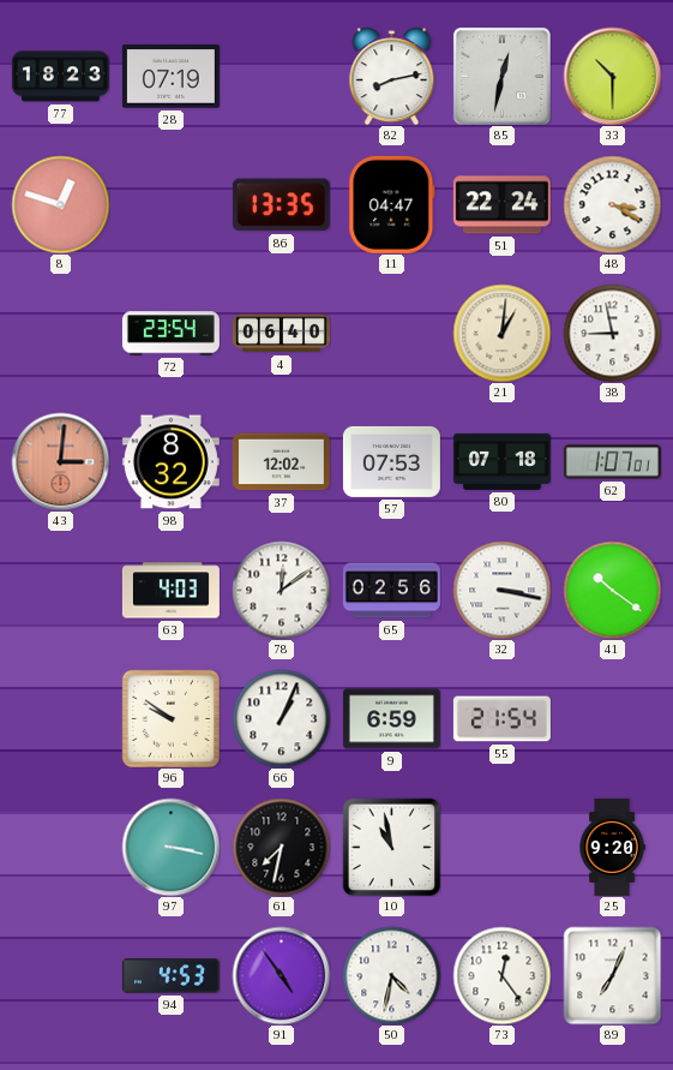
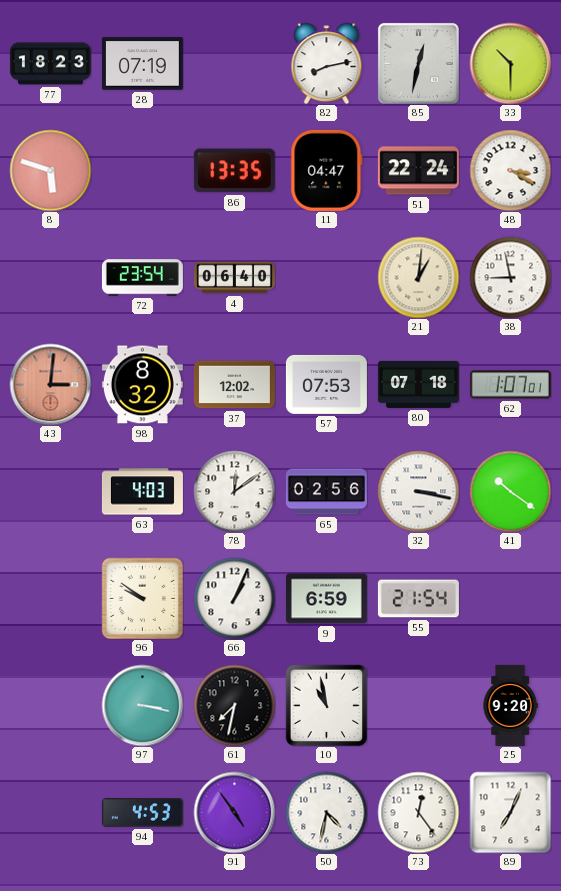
8: 12:48 -> 5:48
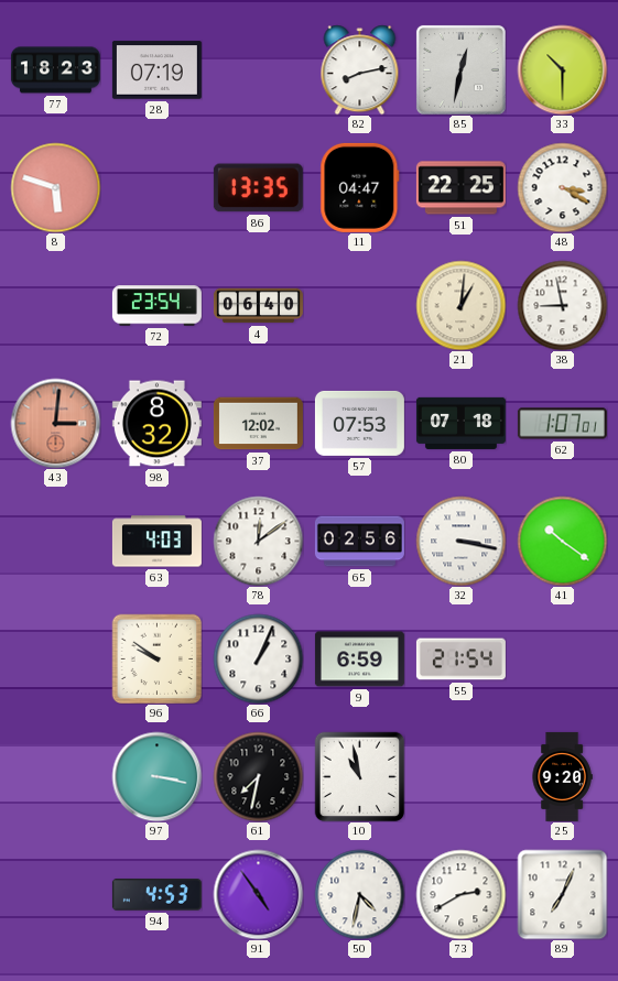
51: 22:24 -> 22:25
73: 12:24 -> 2:40
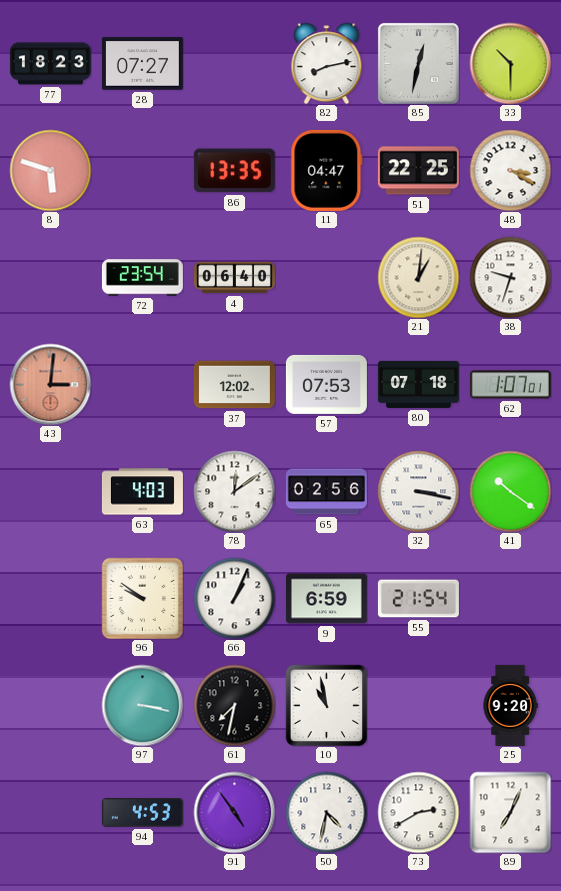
28: 07:19 -> 07:27
38: 8:58 -> 9:33
98: 8:32 -> none
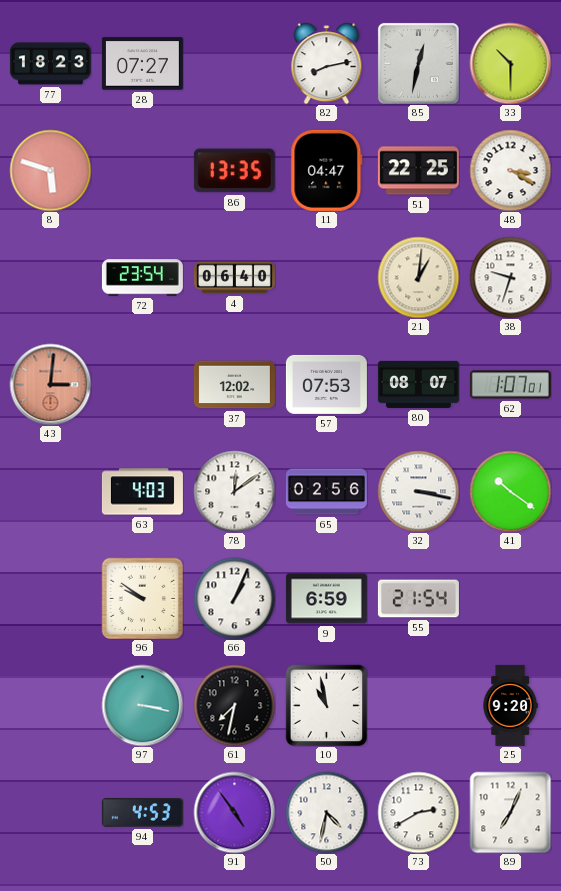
80: 07:18 -> 08:07
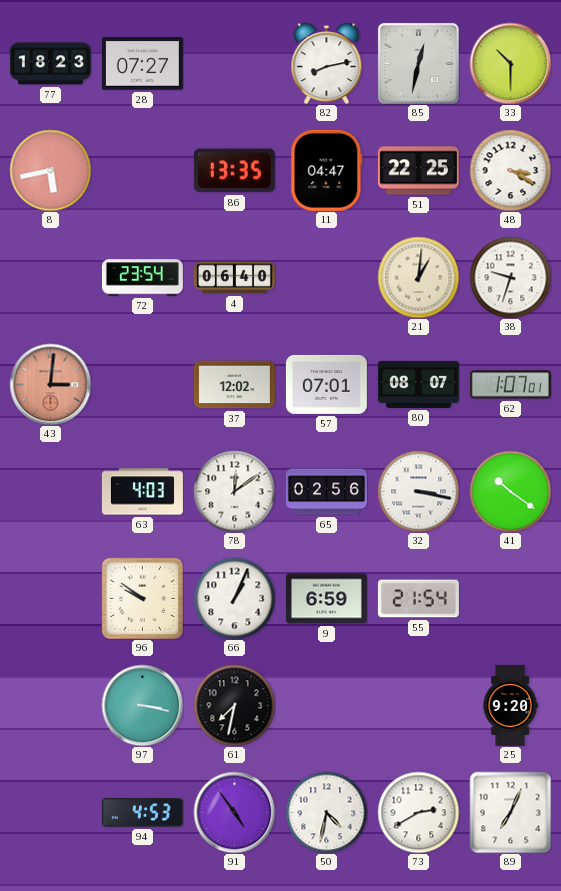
8: 5:48 -> 5:43
57: 07:53 -> 07:01
10: 10:58 -> none
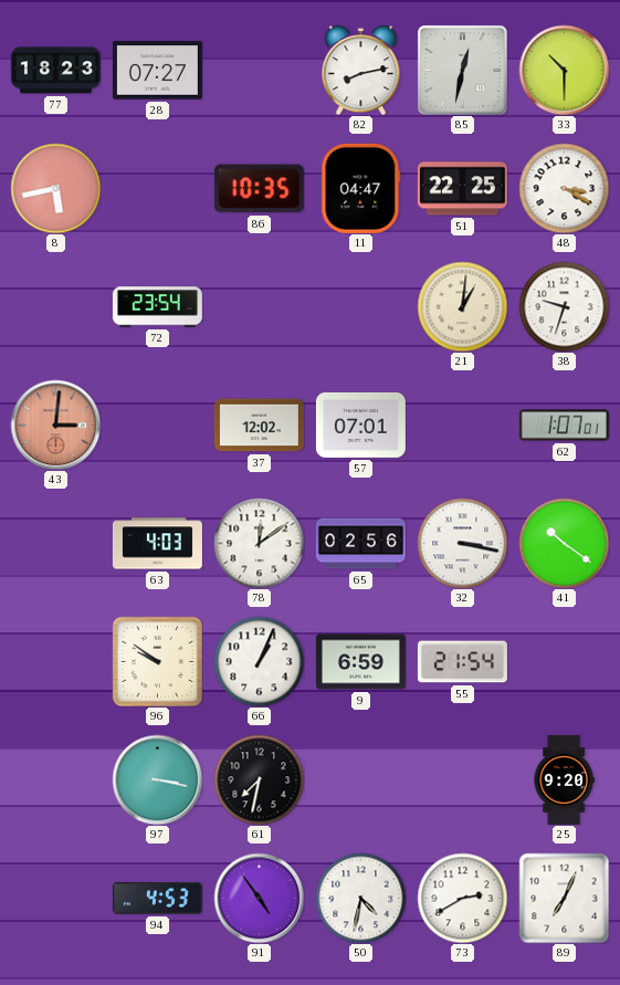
86: 13:35 -> 10:35
4: 06:40 -> none
80: 08:07 -> none
